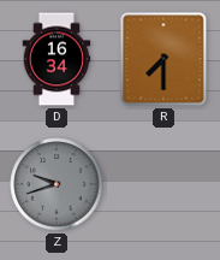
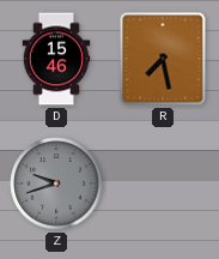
D: 16:34 -> 15:46
R: 7:30 -> 7:28
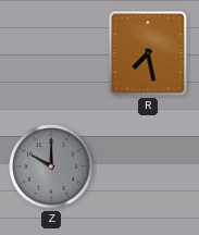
D: 15:46 -> none
Z: 9:42 -> 10:00
